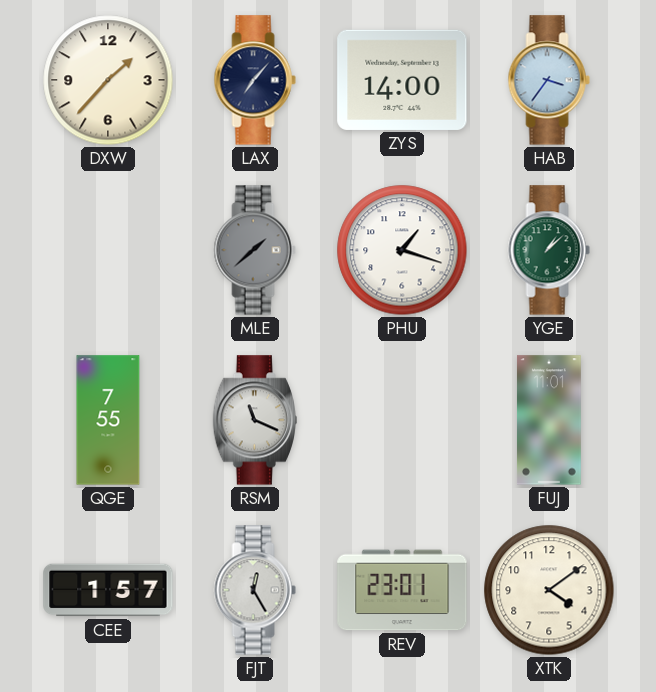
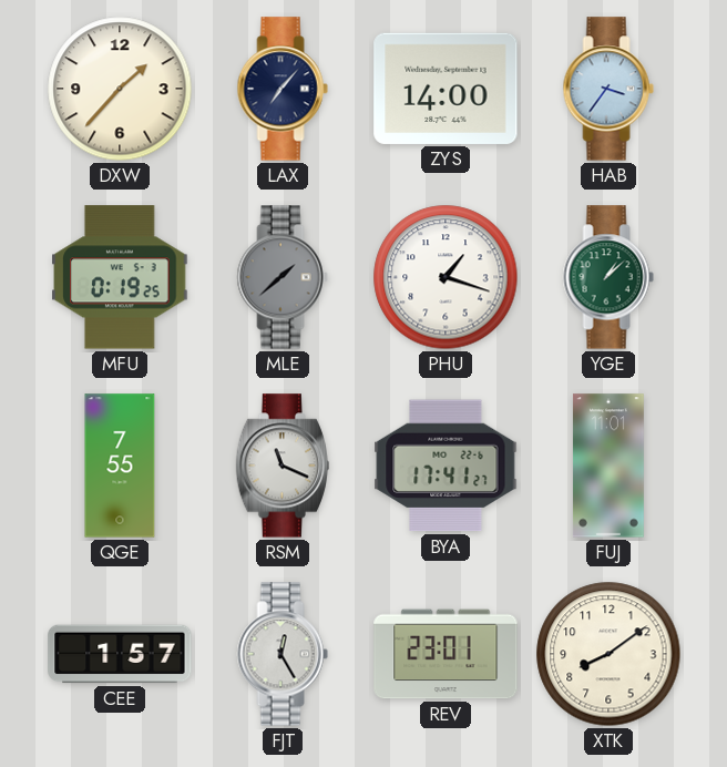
MFU: none -> 0:19
BYA: none -> 17:41
XTK: 4:09 -> 8:09
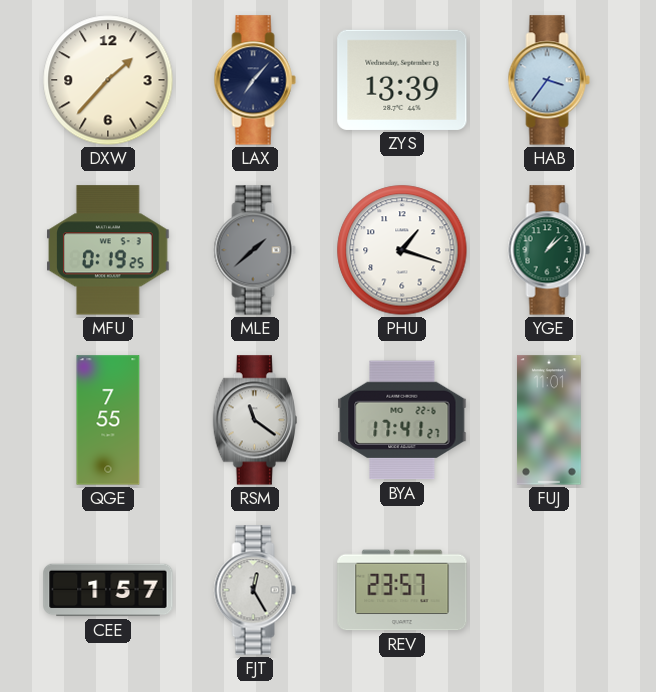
ZYS: 14:00 -> 13:39
RSM: 11:19 -> 11:21
REV: 23:01 -> 23:57
XTK: 8:09 -> none
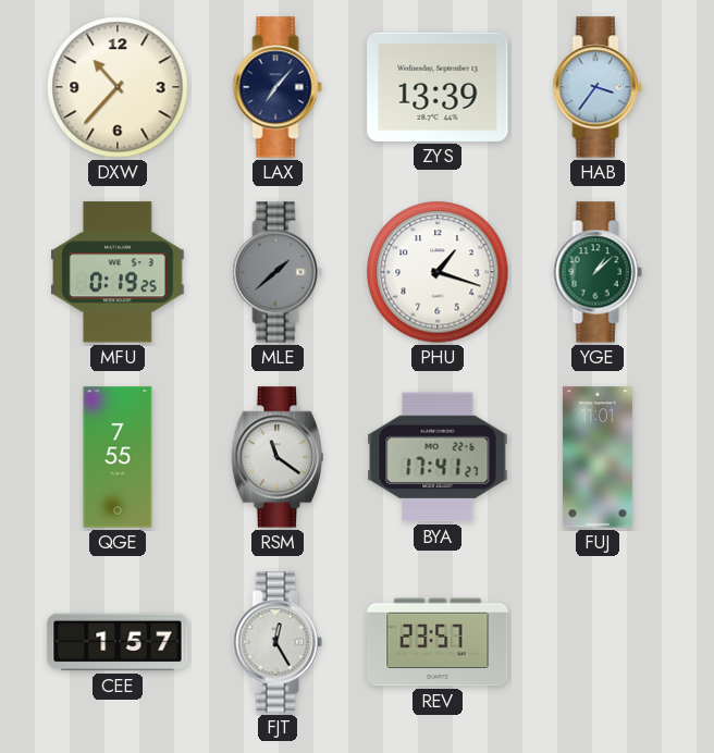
DXW: 1:37 -> 10:37
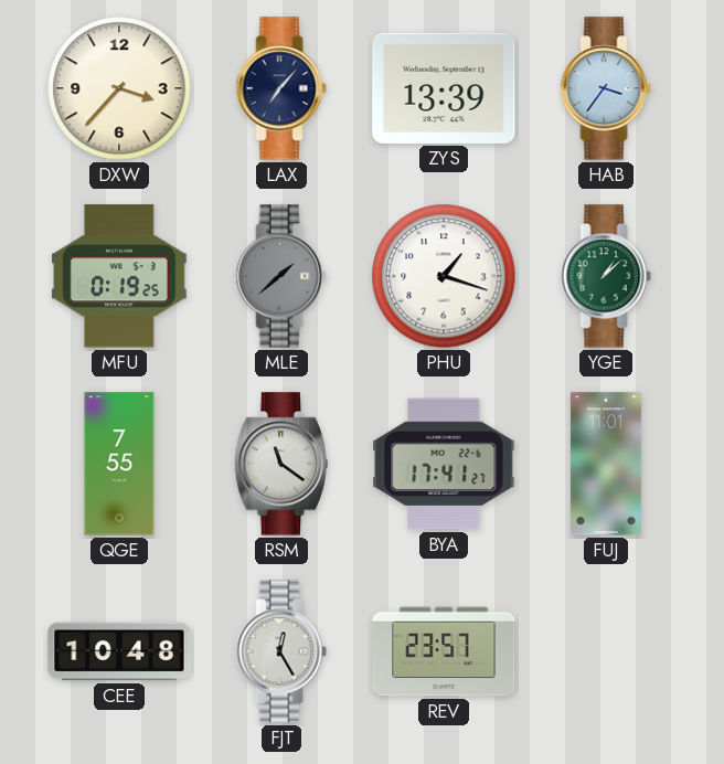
DXW: 10:37 -> 3:37
CEE: 1:57 -> 10:48
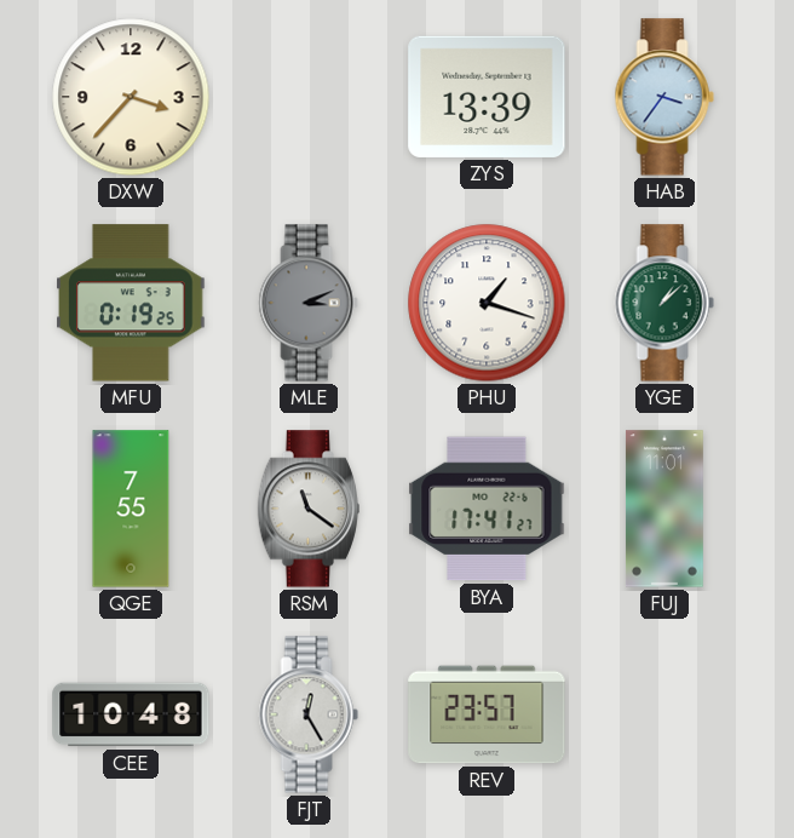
LAX: 7:07 -> none
MLE: 1:38 -> 3:11
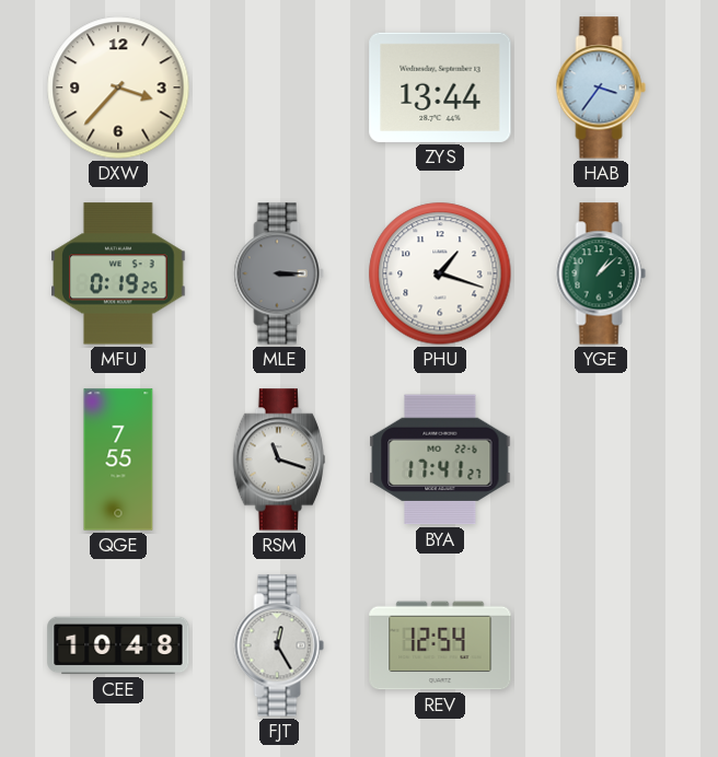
ZYS: 13:39 -> 13:44
MLE: 3:11 -> 3:15
RSM: 11:21 -> 11:18
FUJ: 11:01 -> none
REV: 23:57 -> 12:54
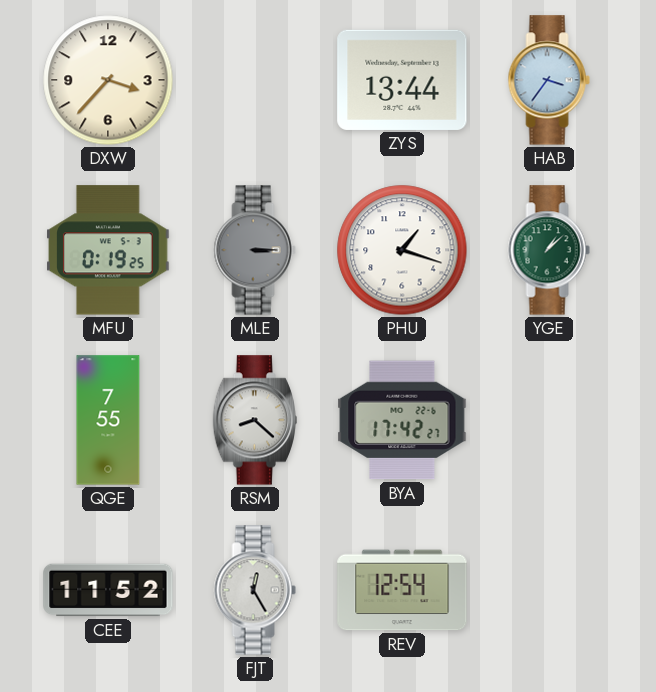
RSM: 11:18 -> 8:22
BYA: 17:41 -> 17:42
CEE: 10:48 -> 11:52
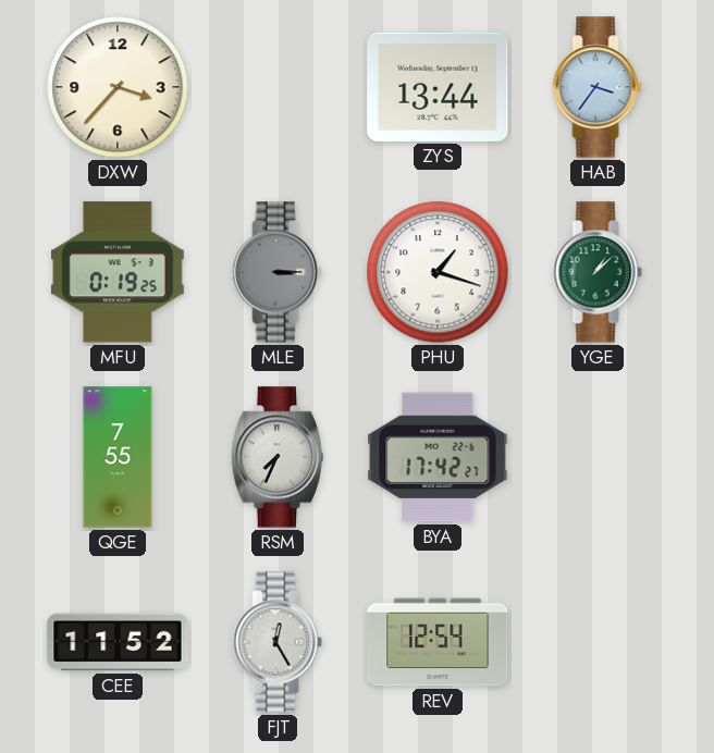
RSM: 8:22 -> 7:34
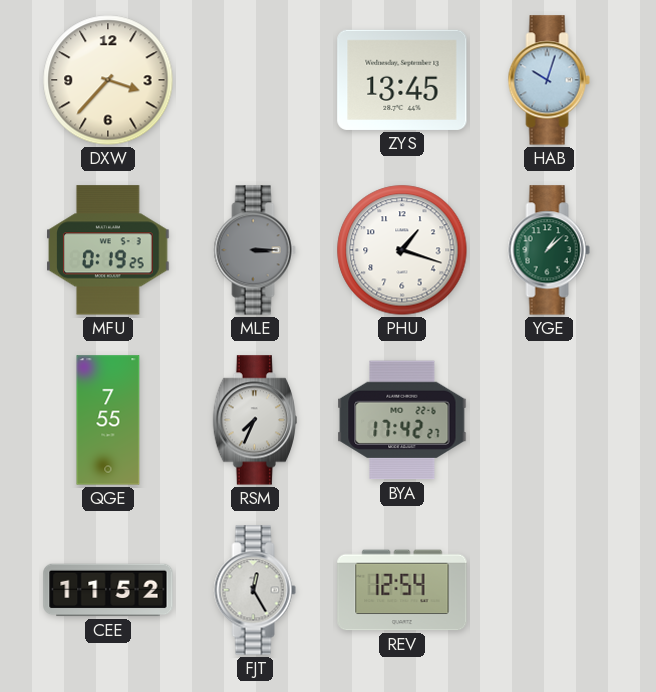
ZYS: 13:44 -> 13:45
HAB: 3:36 -> 10:03
